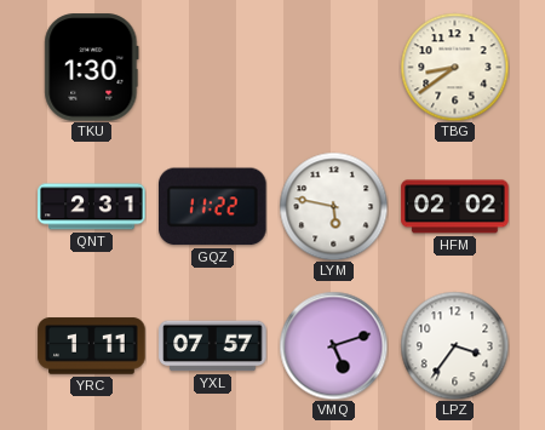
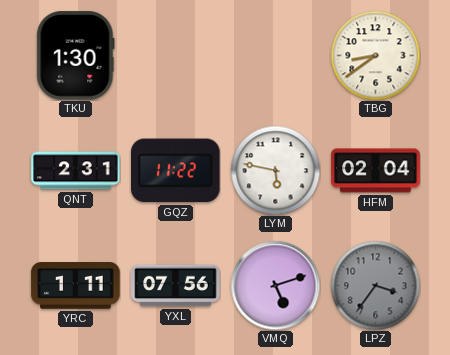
HFM: 02:02 -> 02:04
YXL: 07:57 -> 07:56
LPZ dial: white -> grey
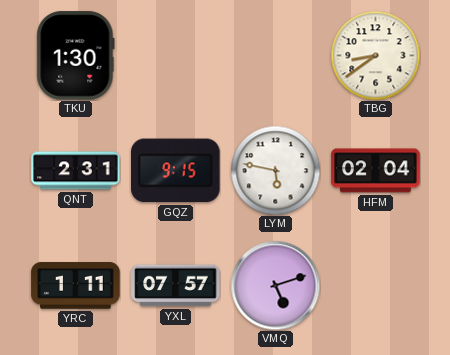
GQZ: 11:22 -> 9:15
YXL: 07:56 -> 07:57
LPZ: 3:36 -> none
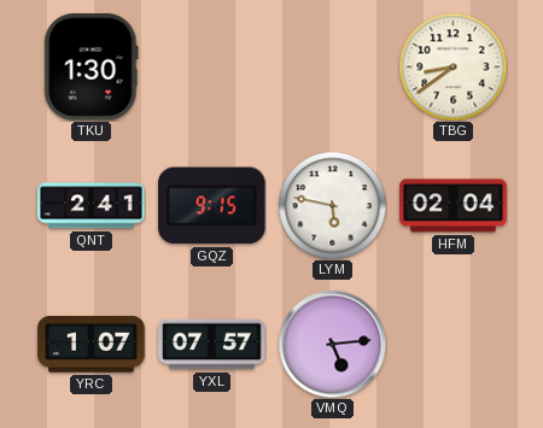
QNT: 2:31 -> 2:41
YRC: 1:11 -> 1:07
VMQ: 5:12 -> 5:14
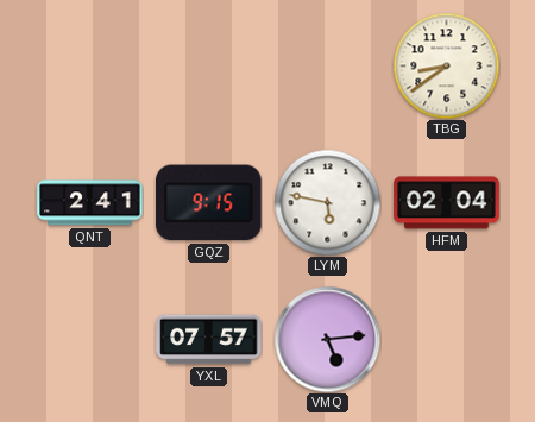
TKU: 1:30 -> none
YRC: 1:07 -> none
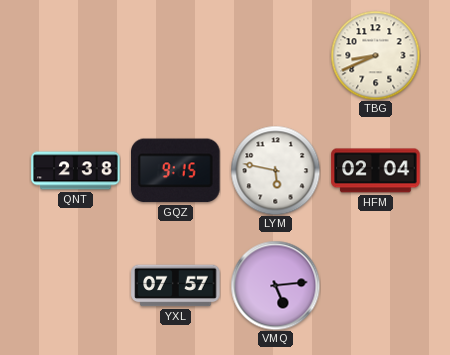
TBG: 8:39 -> 8:41
QNT: 2:41 -> 2:38
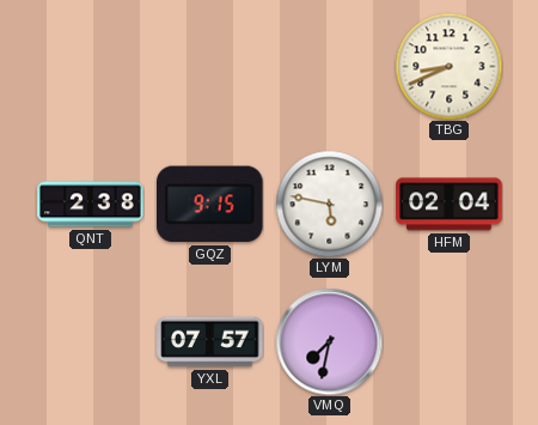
VMQ: 5:14 -> 7:32
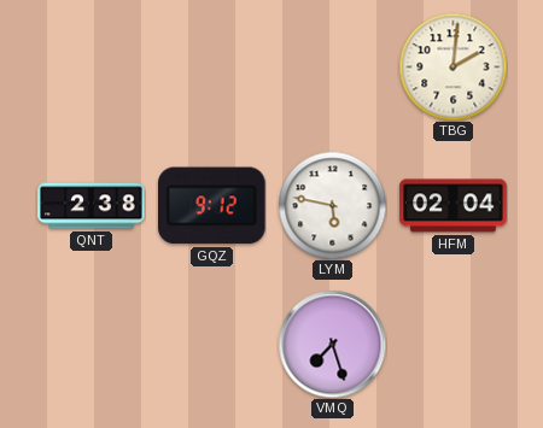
TBG: 8:41 -> 2:01
GQZ: 9:15 -> 9:12
YXL: 07:57 -> none
VMQ: 7:32 -> 7:27
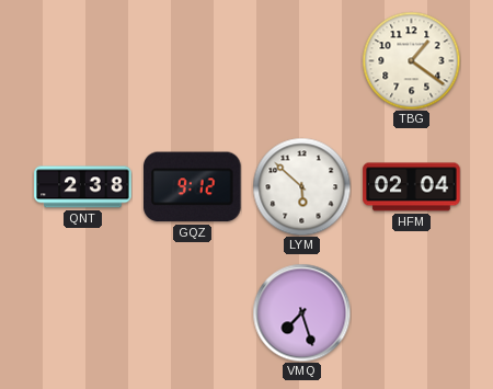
TBG: 2:01 -> 1:21
LYM: 5:47 -> 5:52
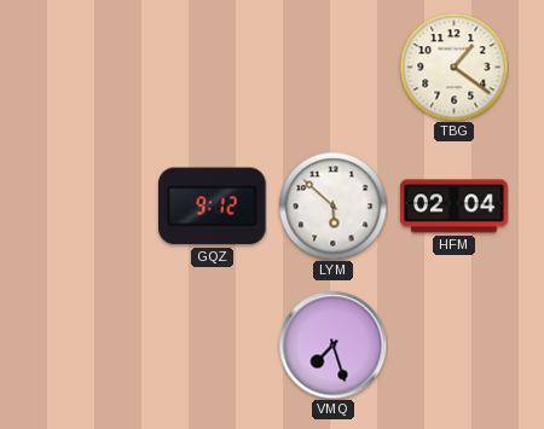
QNT: 2:38 -> none
